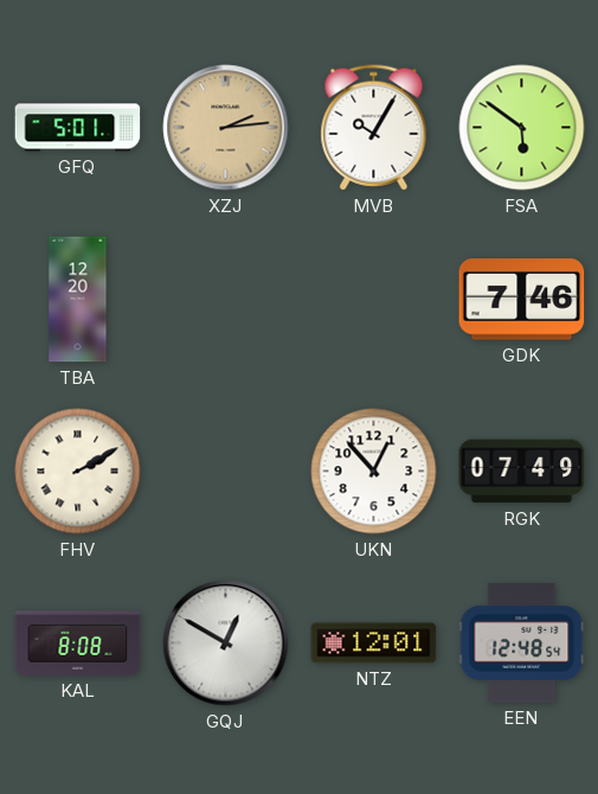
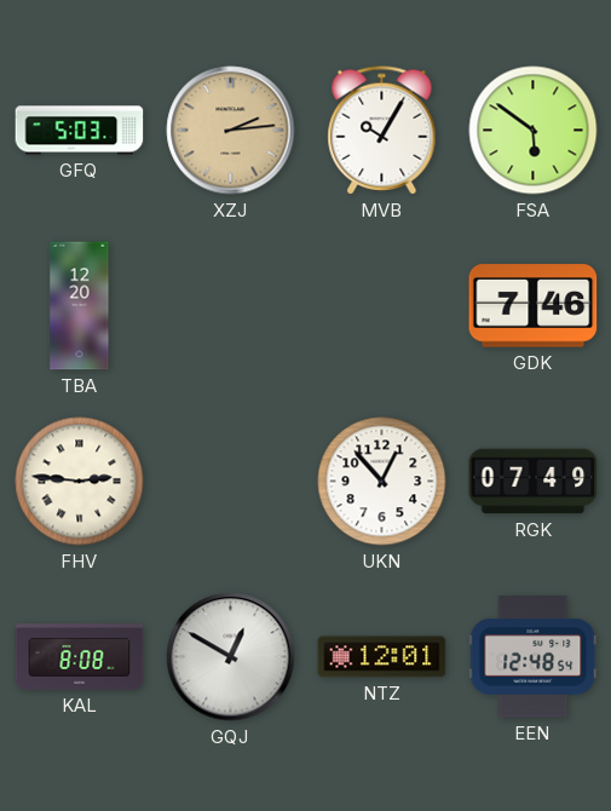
GFQ: 5:01 -> 5:03
FHV: 2:10 -> 2:46
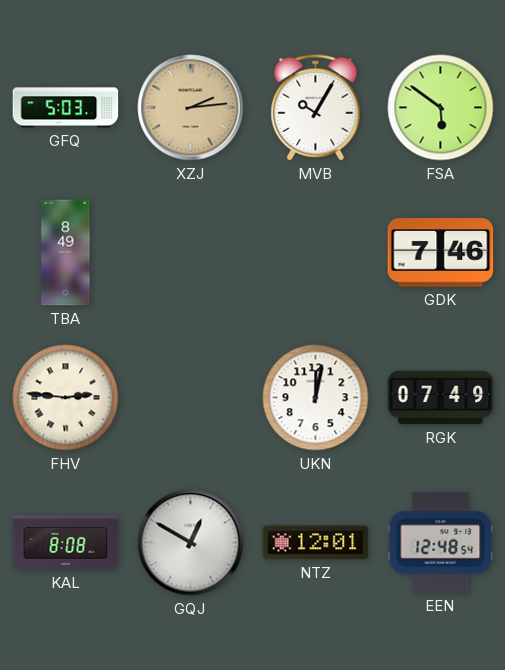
TBA: 12:20 -> 8:49
UKN: 12:53 -> 12:02
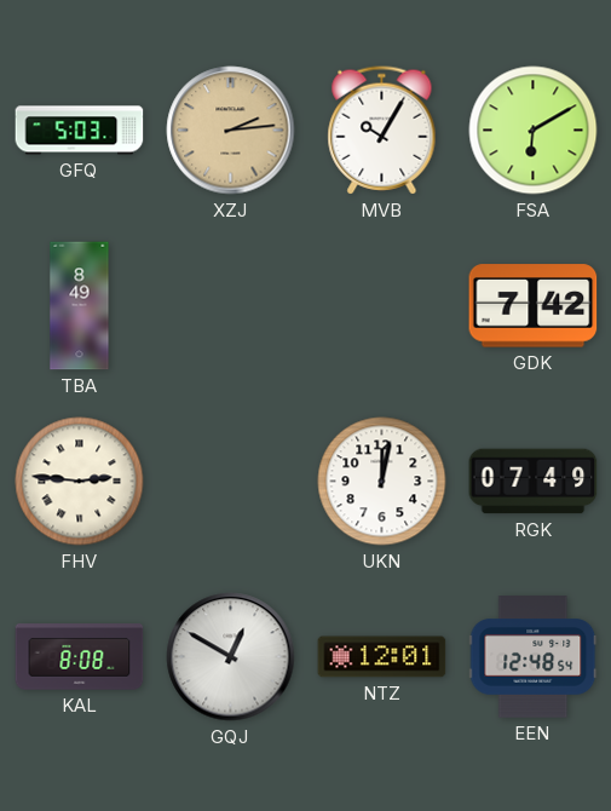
FSA: 5:51 -> 6:10
GDK: 7:46 -> 7:42
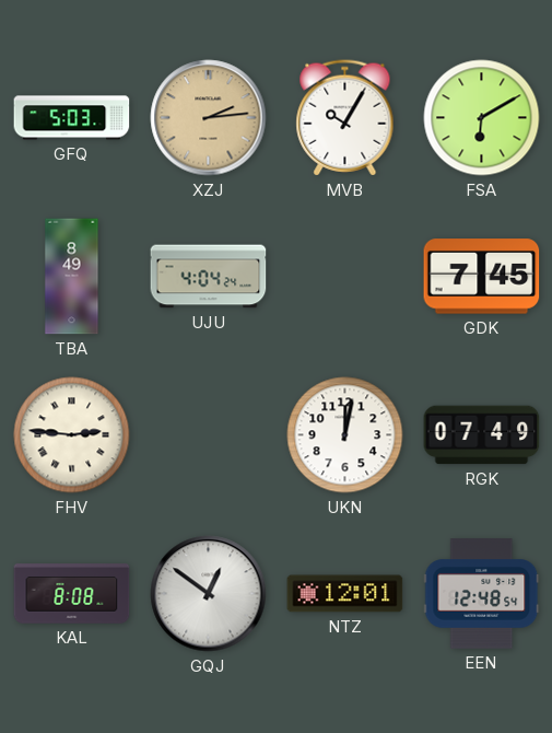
UJU: none -> 4:04
GDK: 7:42 -> 7:45
GQJ: 12:50 -> 12:51
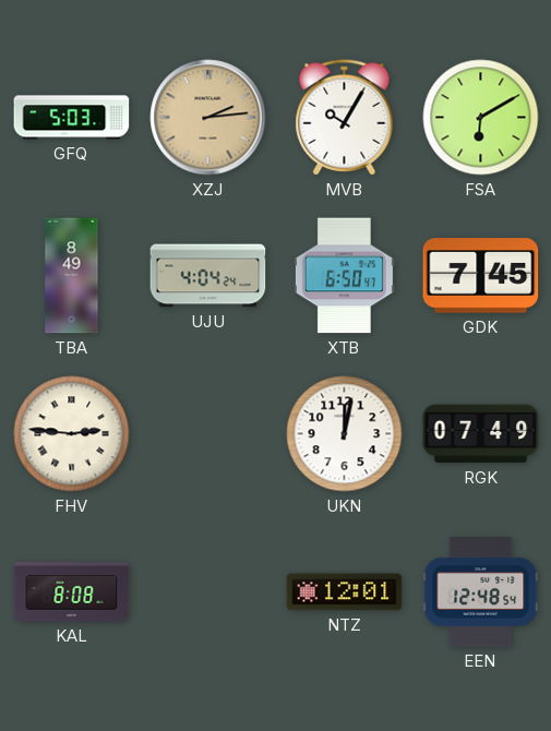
XTB: none -> 6:50
GQJ: 12:51 -> none
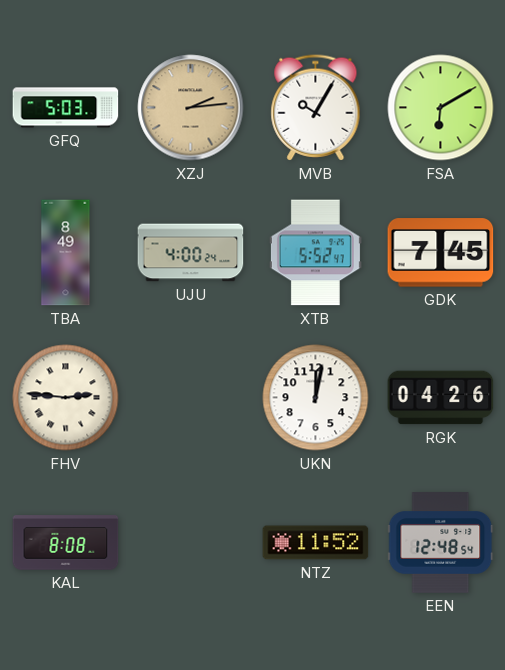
UJU: 4:04 -> 4:00
XTB: 6:50 -> 5:52
RGK: 07:49 -> 04:26
NTZ: 12:01 -> 11:52
